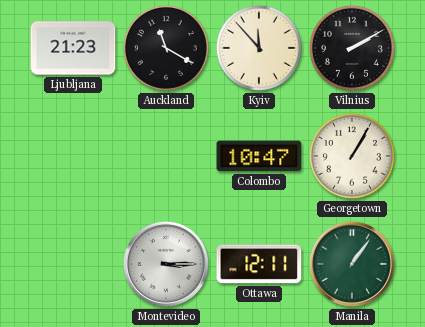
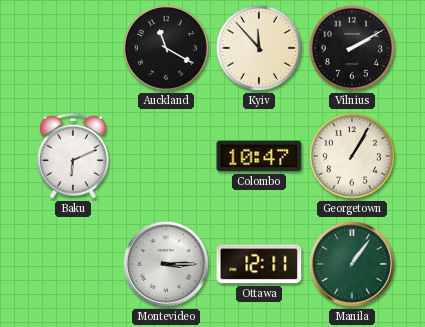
Ljubljana: 21:23 -> none
Baku: none -> 6:11
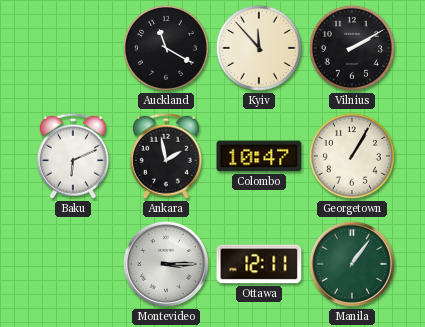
Ankara: none -> 1:58
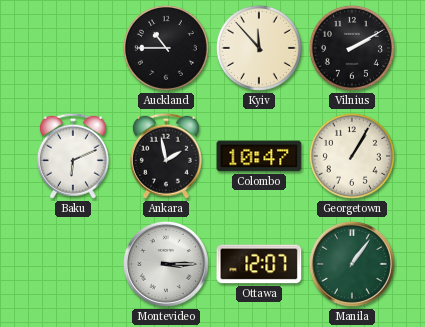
Auckland: 11:20 -> 10:45
Ottawa: 12:11 -> 12:07
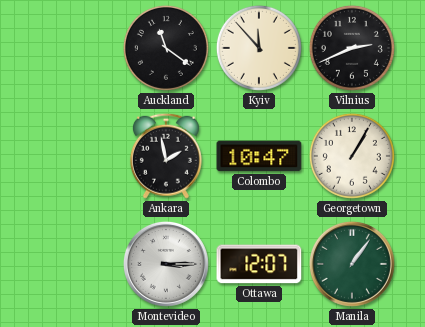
Auckland: 10:45 -> 11:21
Vilnius: 2:10 -> 2:41
Baku: 6:11 -> none
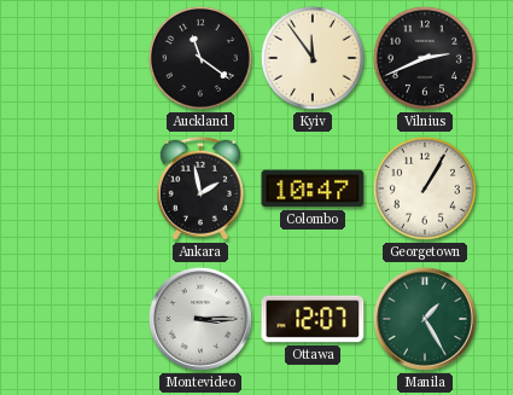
Kyiv: 11:53 -> 11:54
Manila: 1:06 -> 1:25
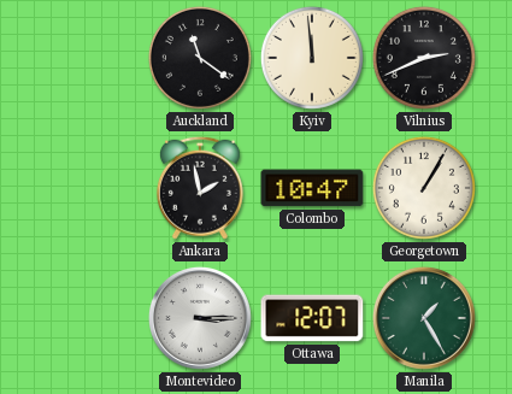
Kyiv: 11:54 -> 11:59
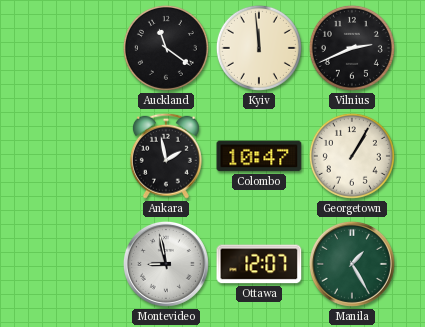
Montevideo: 3:15 -> 8:58
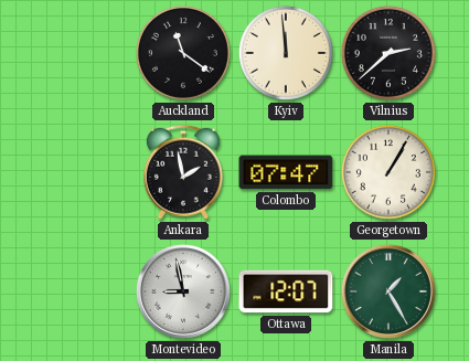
Vilnius: 2:41 -> 2:38
Colombo: 10:47 -> 07:47
